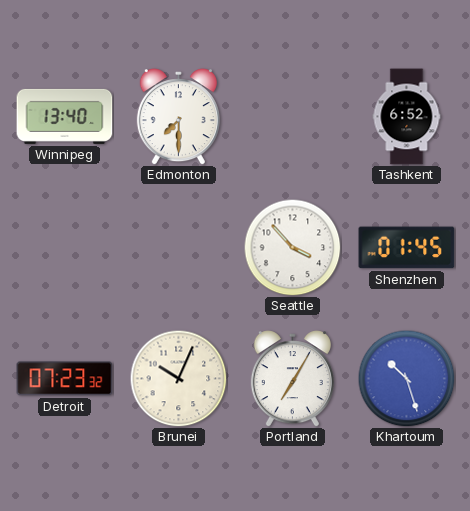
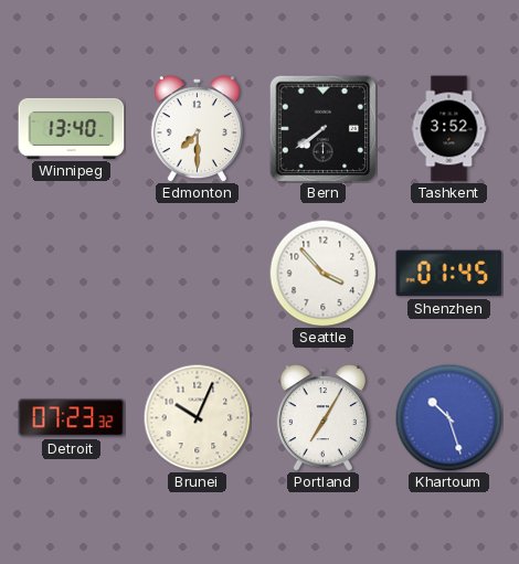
Bern: none -> 7:39
Tashkent: 6:52 -> 3:52
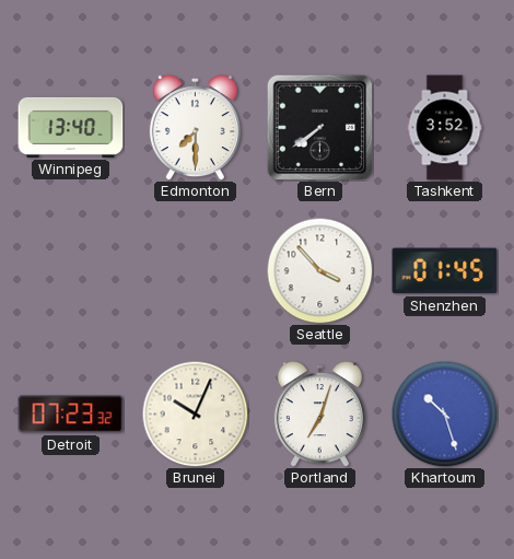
Portland: 7:05 -> 7:03
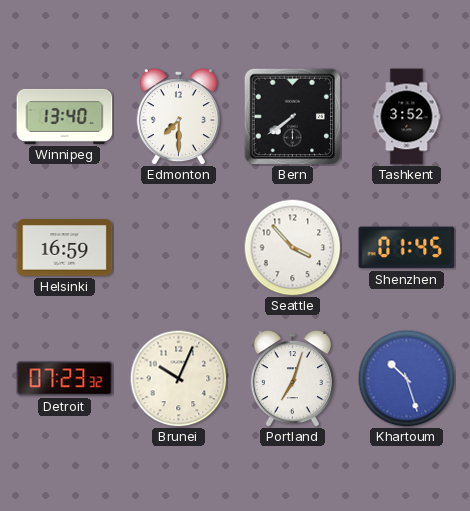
Helsinki: none -> 16:59
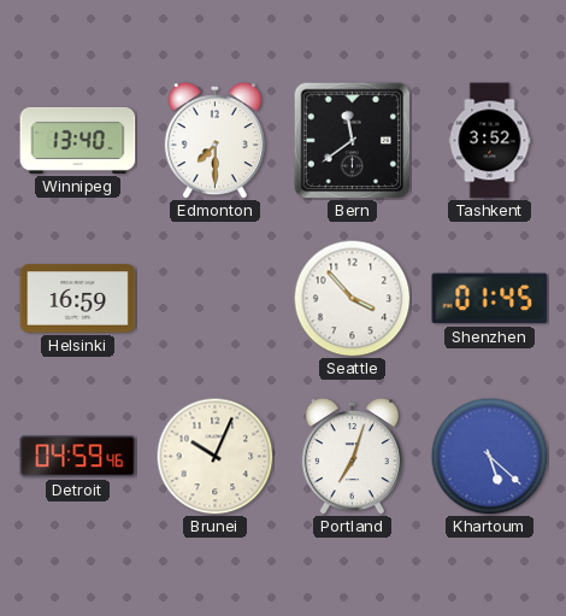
Bern: 7:39 -> 11:39
Detroit: 07:23 -> 04:59
Khartoum: 10:27 -> 5:22
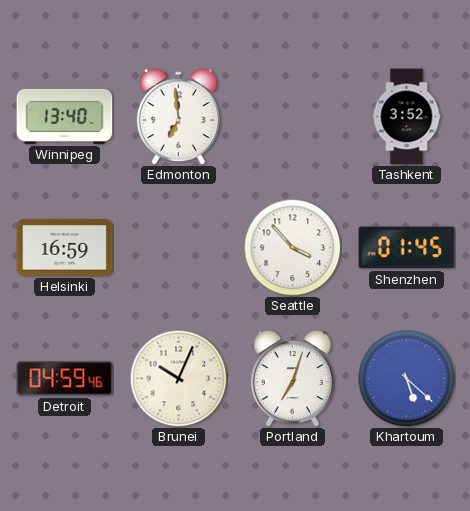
Edmonton: 7:30 -> 6:59
Bern: 11:39 -> none
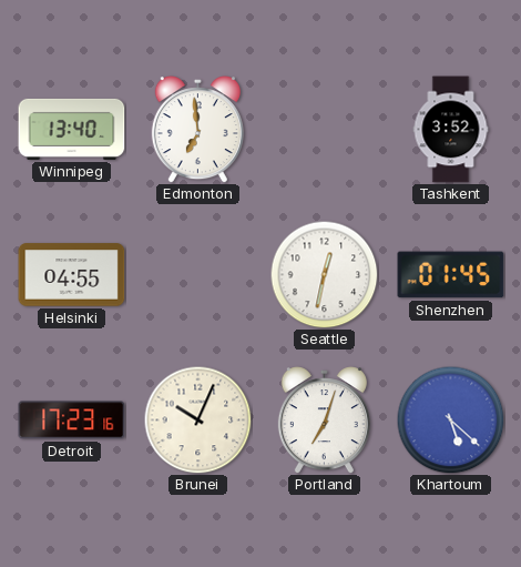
Helsinki: 16:59 -> 04:55
Seattle: 3:53 -> 12:32
Detroit: 04:59 -> 17:23
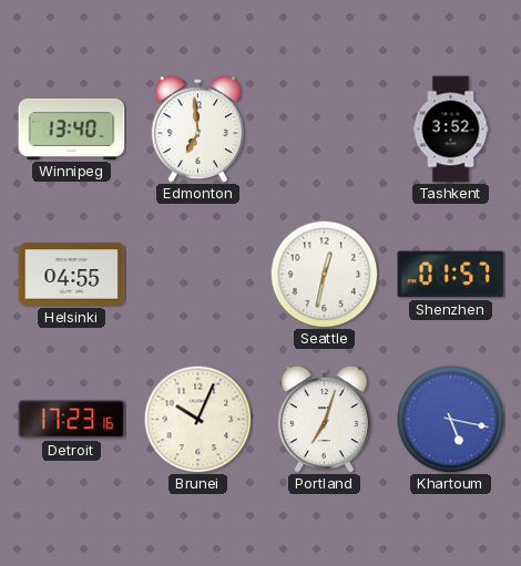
Shenzhen: 01:45 -> 01:57
Khartoum: 5:22 -> 5:17
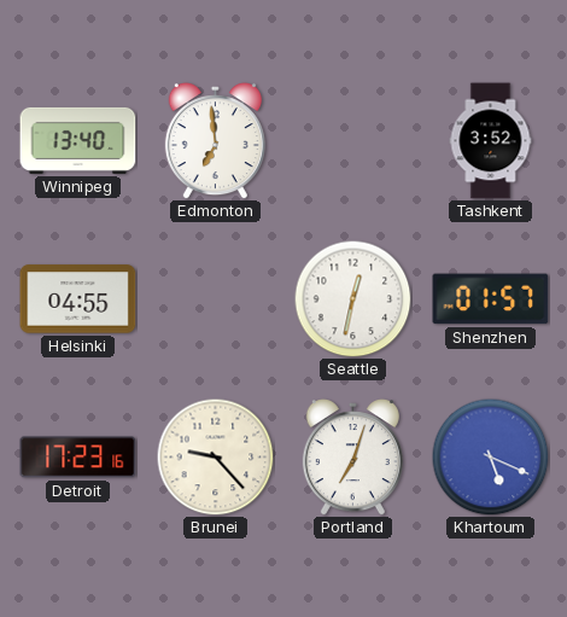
Brunei: 10:04 -> 9:23
Khartoum: 5:17 -> 5:19
